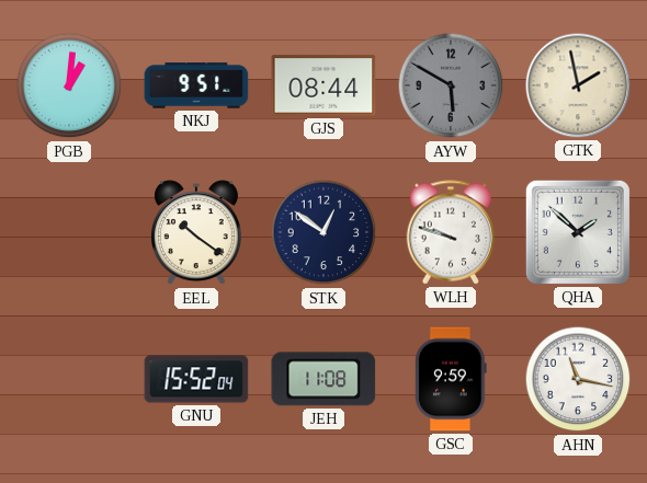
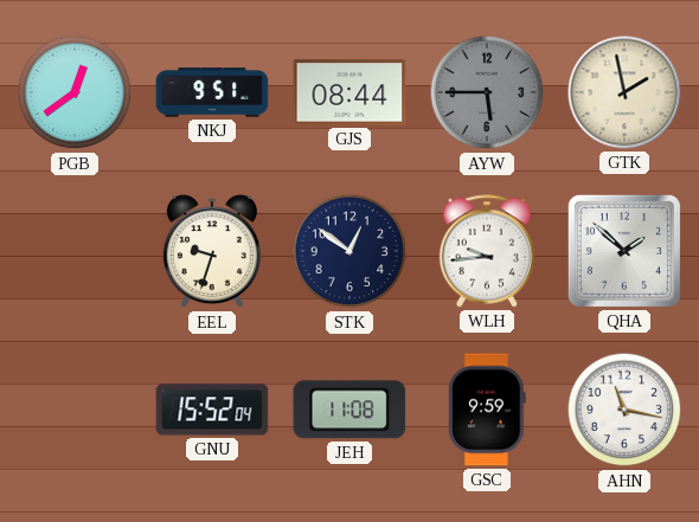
PGB: 1:01 -> 12:39
AYW: 5:50 -> 5:45
EEL: 10:21 -> 9:33
WLH: 9:48 -> 9:44
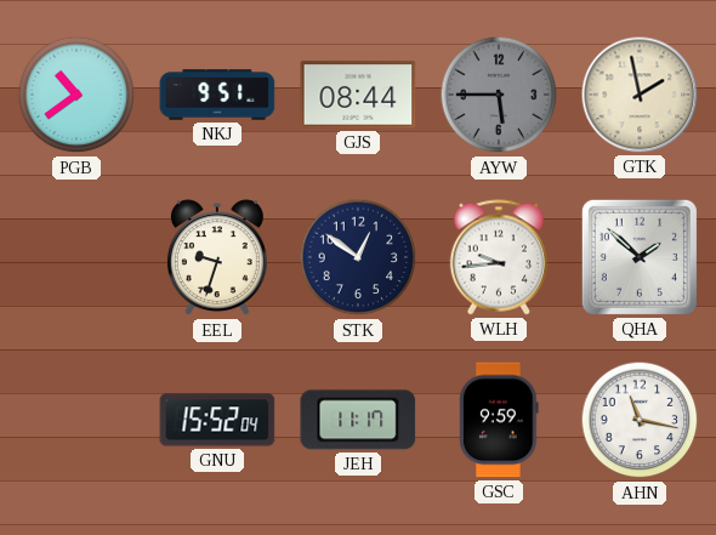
PGB: 12:39 -> 10:39
JEH: 11:08 -> 11:17
